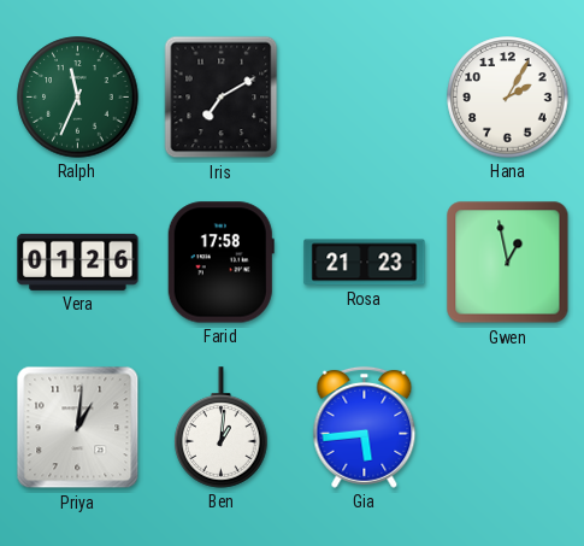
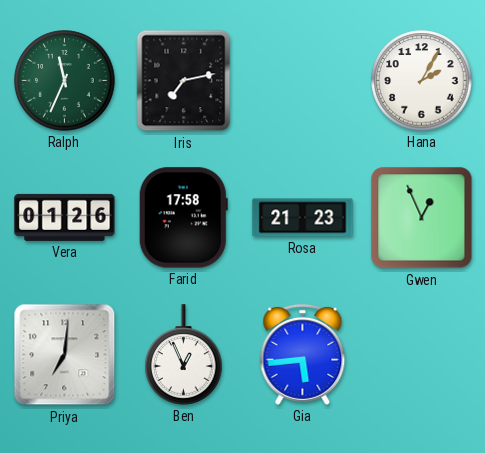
Iris: 7:10 -> 7:13
Gwen: 12:58 -> 12:56
Priya: 1:01 -> 7:01
Ben: 1:01 -> 12:56
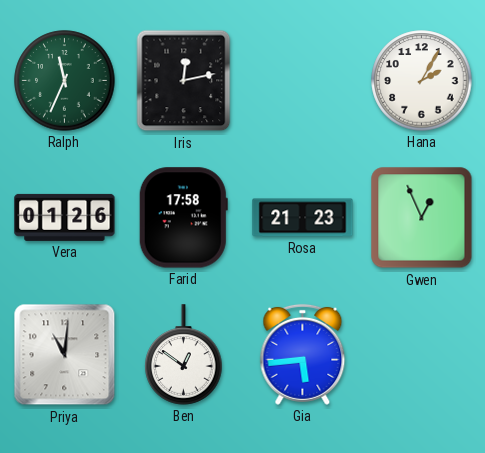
Iris: 7:13 -> 12:13
Priya: 7:01 -> 11:01
Ben: 12:56 -> 12:51
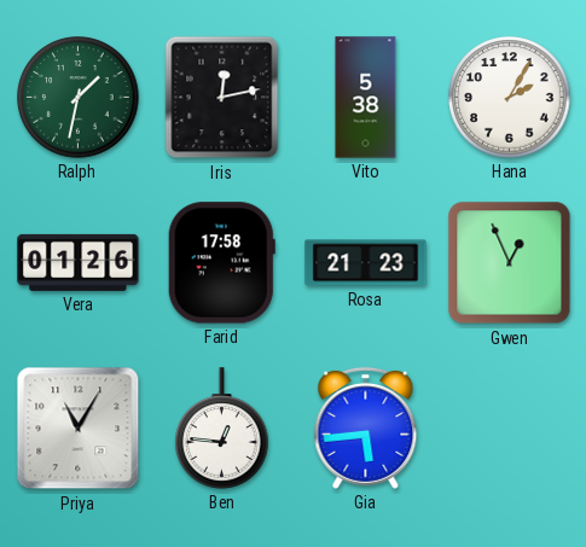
Ralph: 11:34 -> 1:32
Vito: none -> 5:38
Priya: 11:01 -> 11:05
Ben: 12:51 -> 12:46
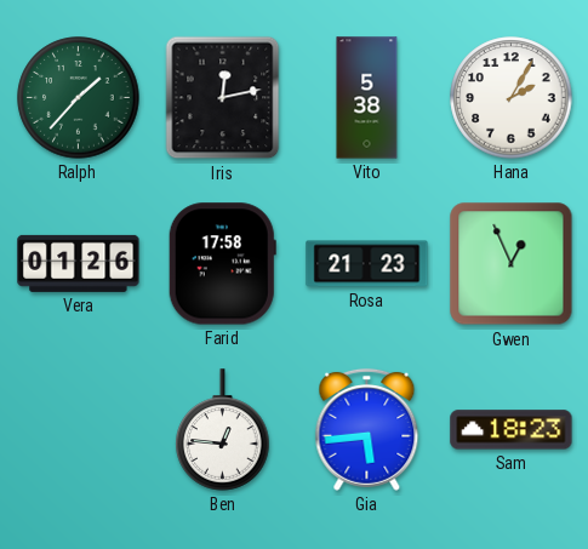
Ralph: 1:32 -> 1:37
Priya: 11:05 -> none
Sam: none -> 18:23
